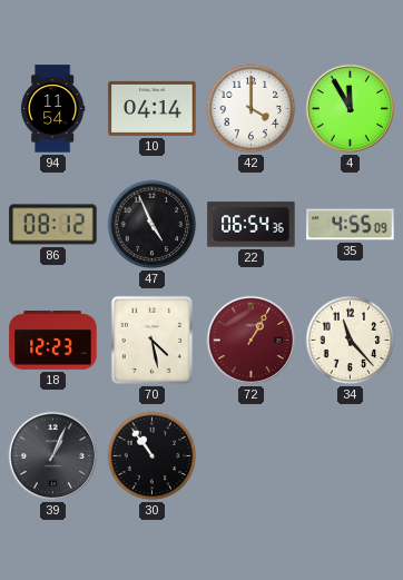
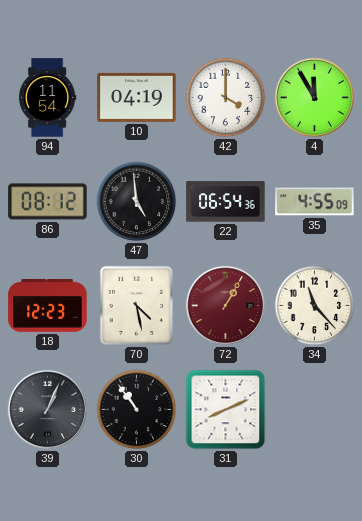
10: 04:14 -> 04:19
47: 4:56 -> 4:59
31: none -> 8:11
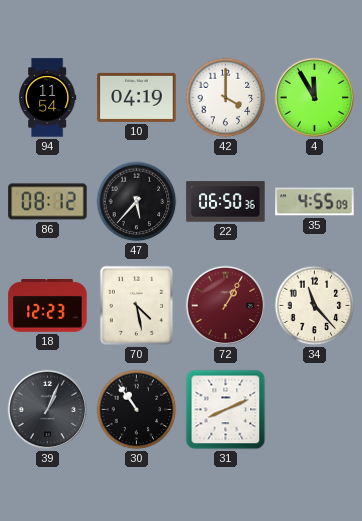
47: 4:59 -> 5:37
22: 06:54 -> 06:50
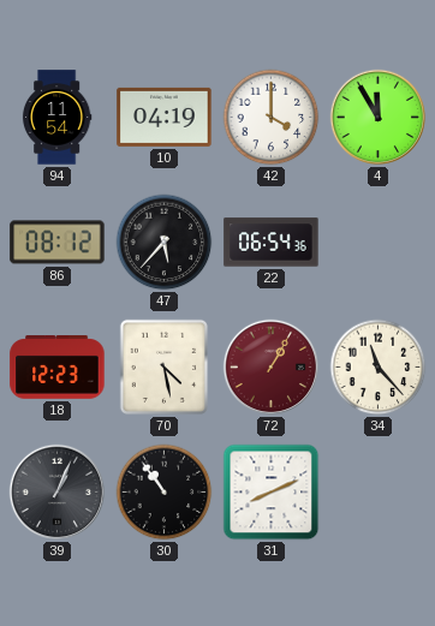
22: 06:50 -> 06:54
35: 4:55 -> none
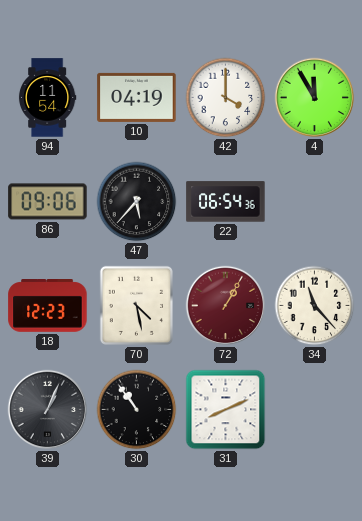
86: 08:12 -> 09:06
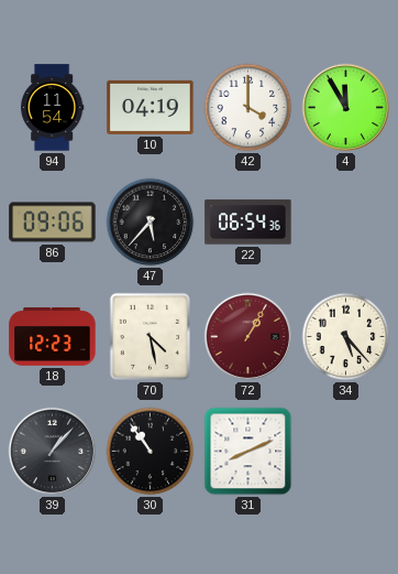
34: 11:23 -> 5:23
39: 1:04 -> 1:07
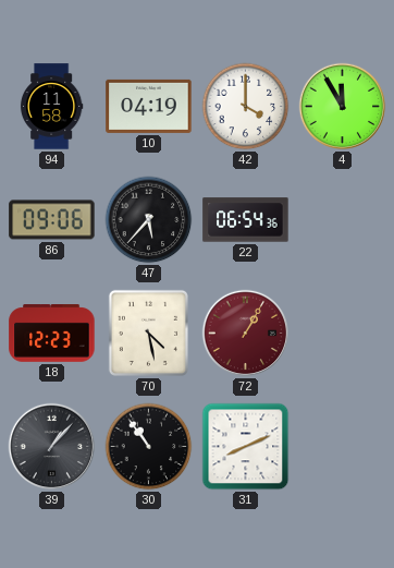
94: 11:54 -> 11:58
34: 5:23 -> none
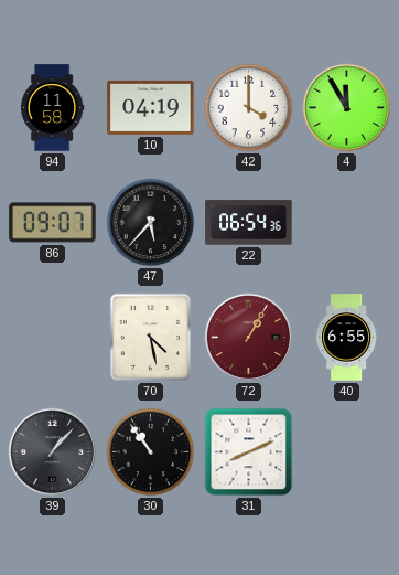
86: 09:06 -> 09:07
18: 12:23 -> none
40: none -> 6:55
